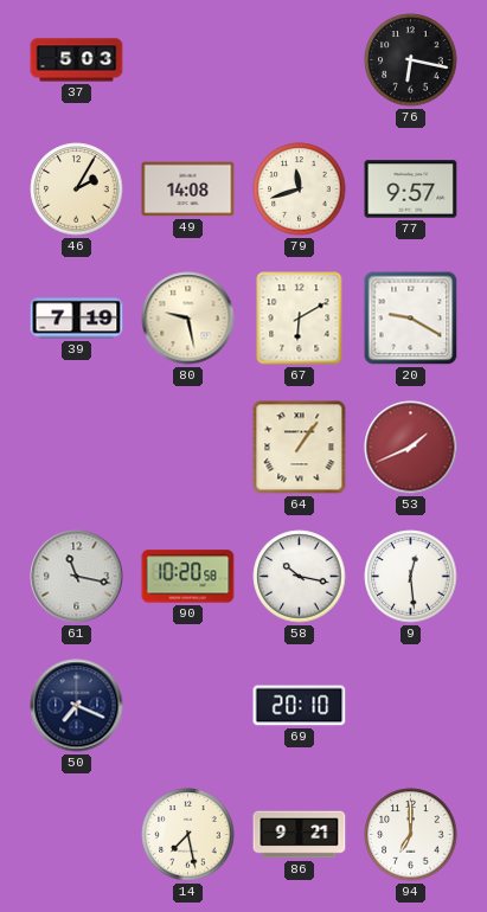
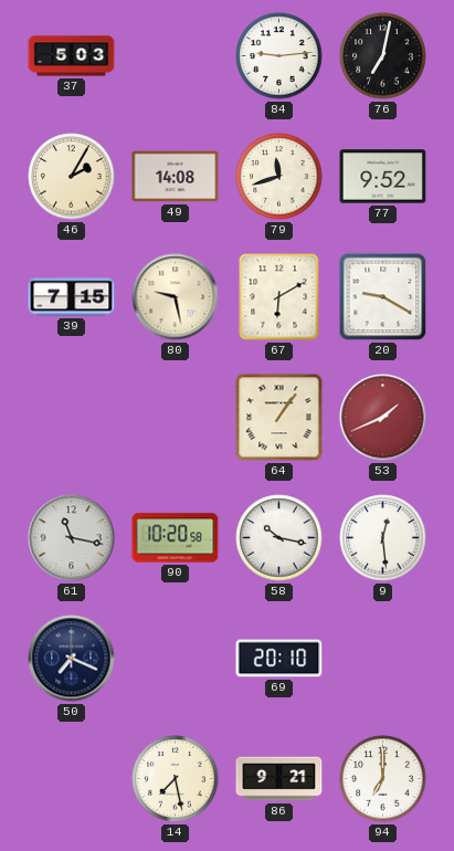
84: none -> 9:14
76: 6:17 -> 7:02
77: 9:57 -> 9:52
39: 7:19 -> 7:15
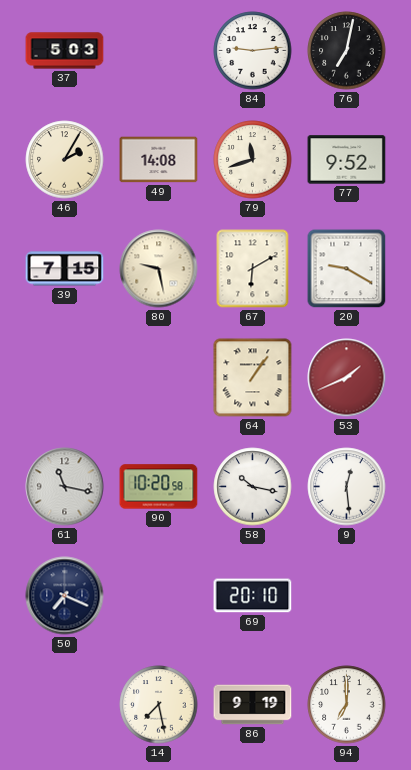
86: 9:21 -> 9:19
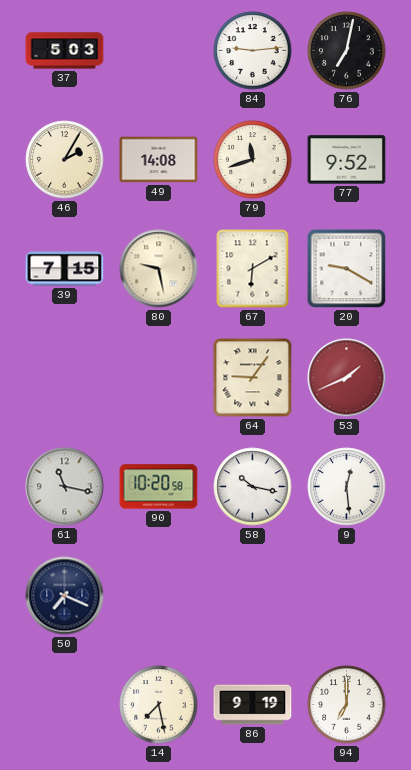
64: 1:06 -> 9:06
69: 20:10 -> none
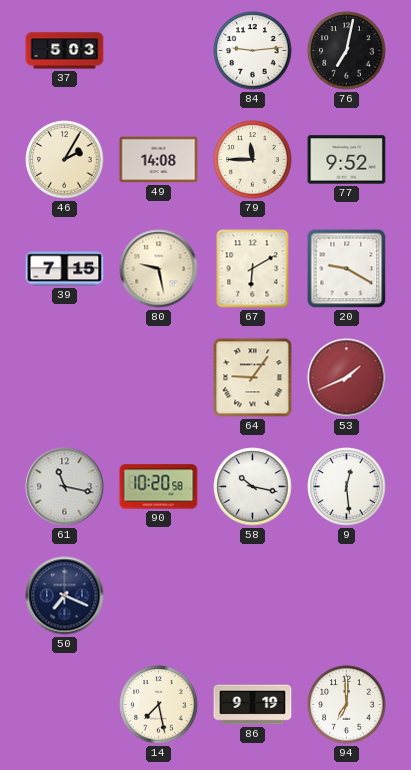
79: 11:42 -> 11:45
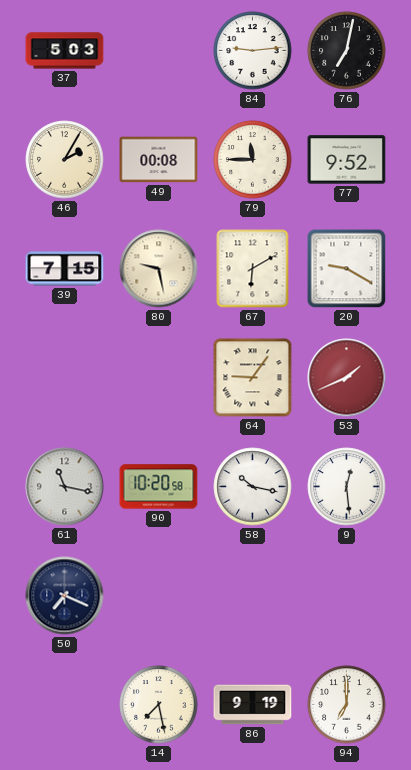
49: 14:08 -> 00:08
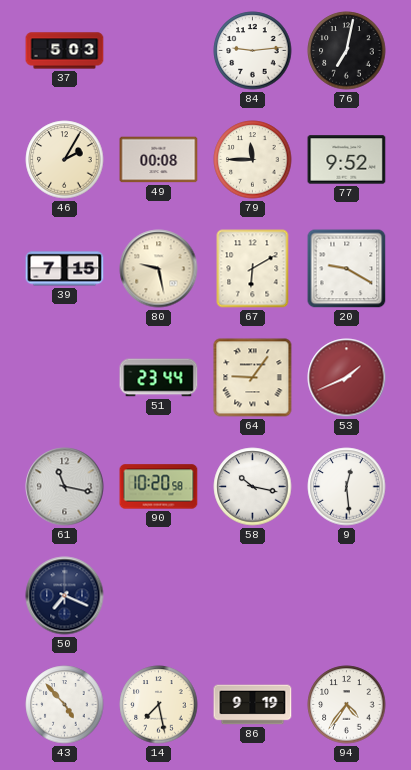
51: none -> 23:44
43: none -> 4:53
94: 7:00 -> 4:36
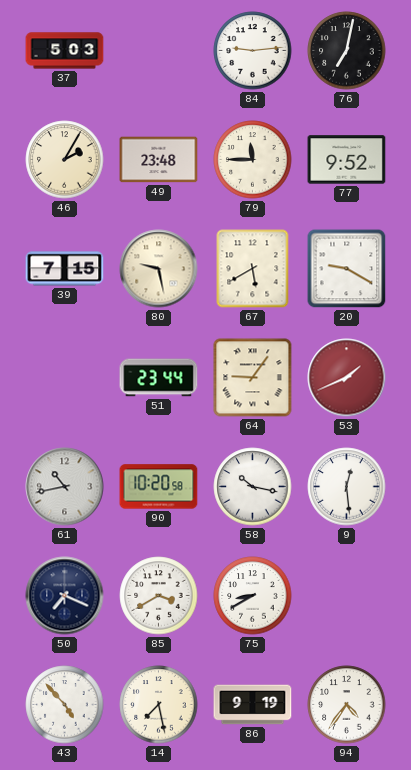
49: 00:08 -> 23:48
67: 6:10 -> 5:40
61: 11:17 -> 10:43
85: none -> 3:40
75: none -> 8:40
